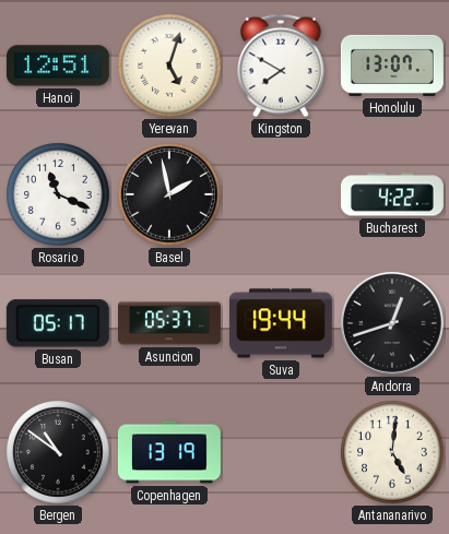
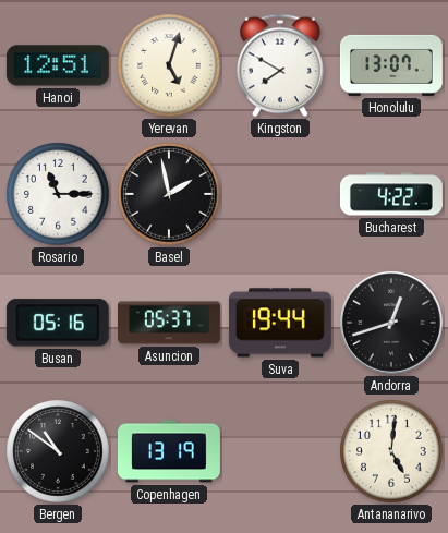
Rosario: 11:19 -> 11:15
Busan: 05:17 -> 05:16
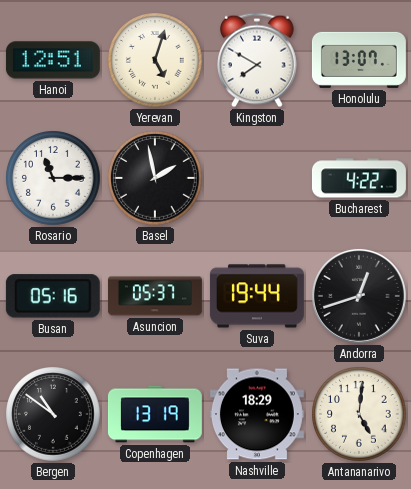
Nashville: none -> 18:29
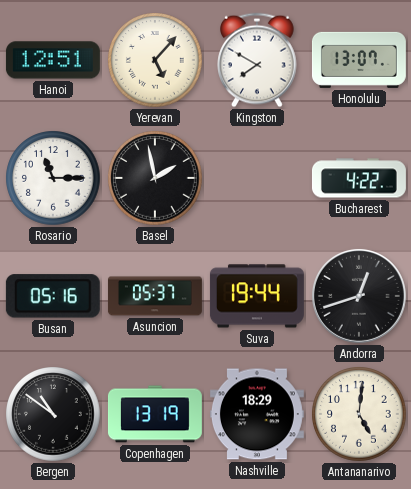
Yerevan: 5:03 -> 5:07
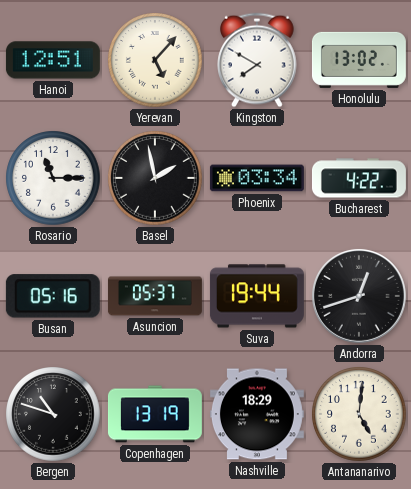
Honolulu: 13:07 -> 13:02
Phoenix: none -> 03:34
Bergen: 10:51 -> 10:48
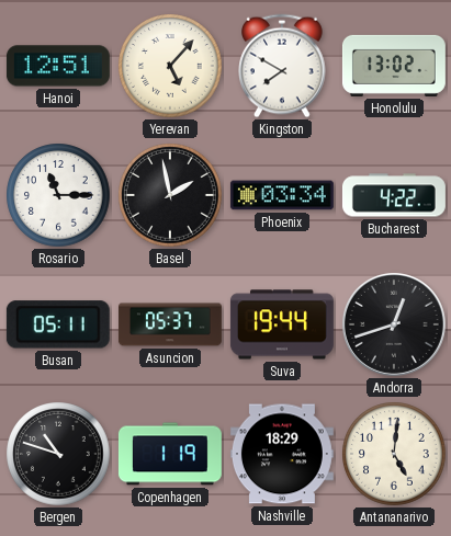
Busan: 05:16 -> 05:11
Copenhagen: 13:19 -> 1:19
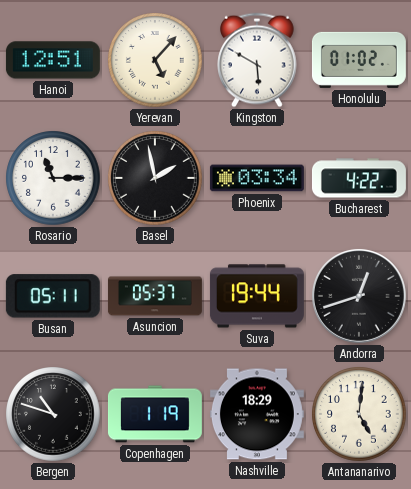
Kingston: 7:50 -> 5:50
Honolulu: 13:02 -> 01:02
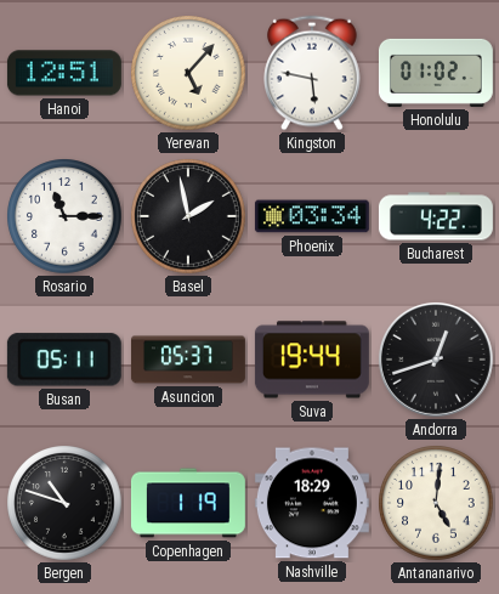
Kingston: 5:50 -> 5:47
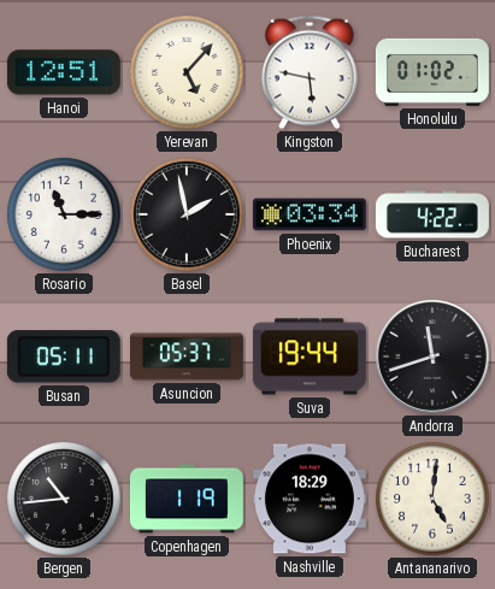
Andorra: 12:42 -> 11:42
Bergen: 10:48 -> 10:44
